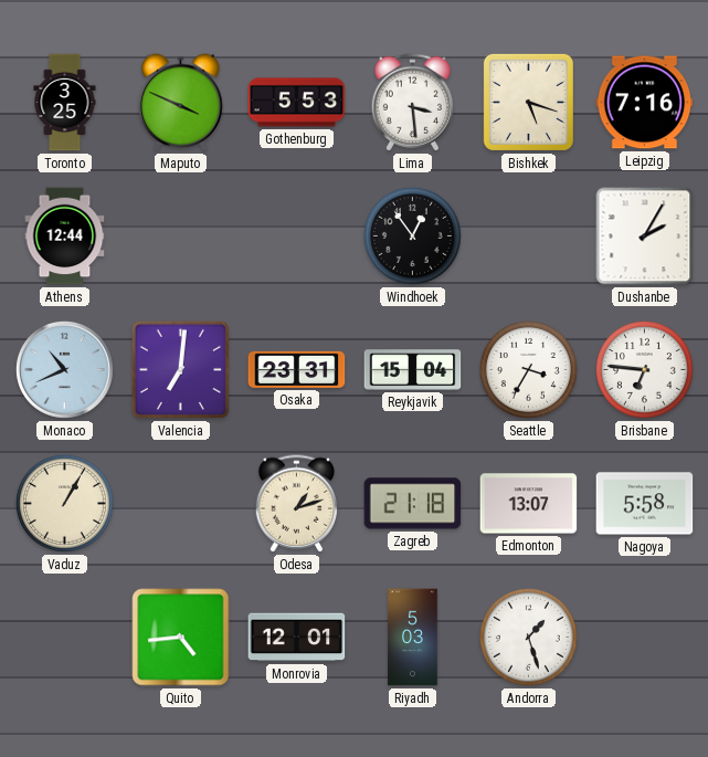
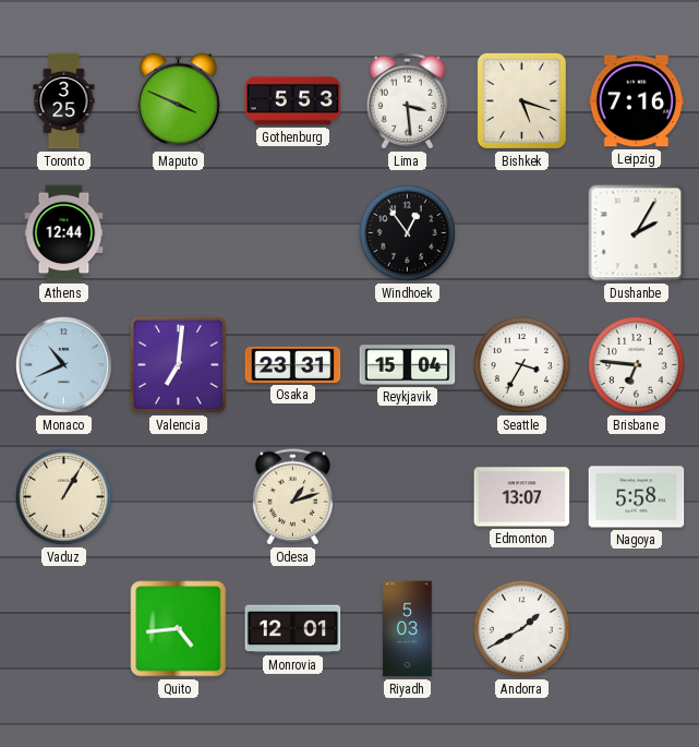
Zagreb: 21:18 -> none
Andorra: 1:27 -> 1:40
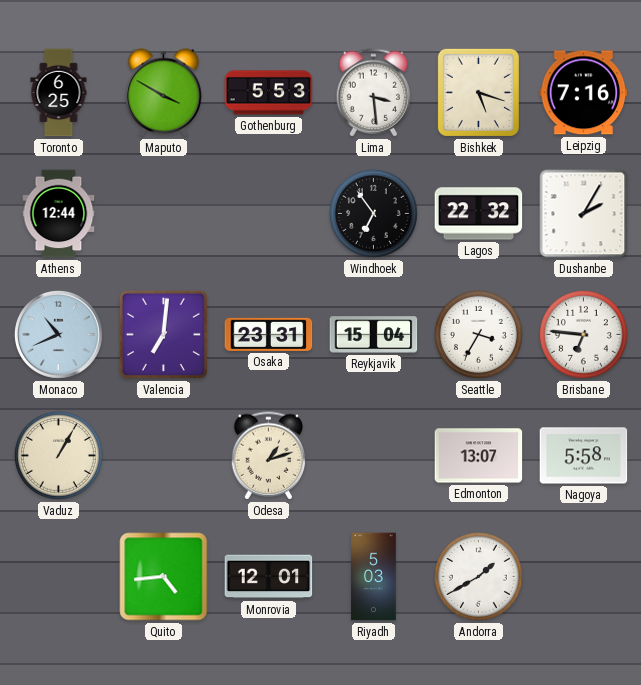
Toronto: 3:25 -> 6:25
Maputo: 3:49 -> 3:50
Windhoek: 12:54 -> 6:54
Lagos: none -> 22:32
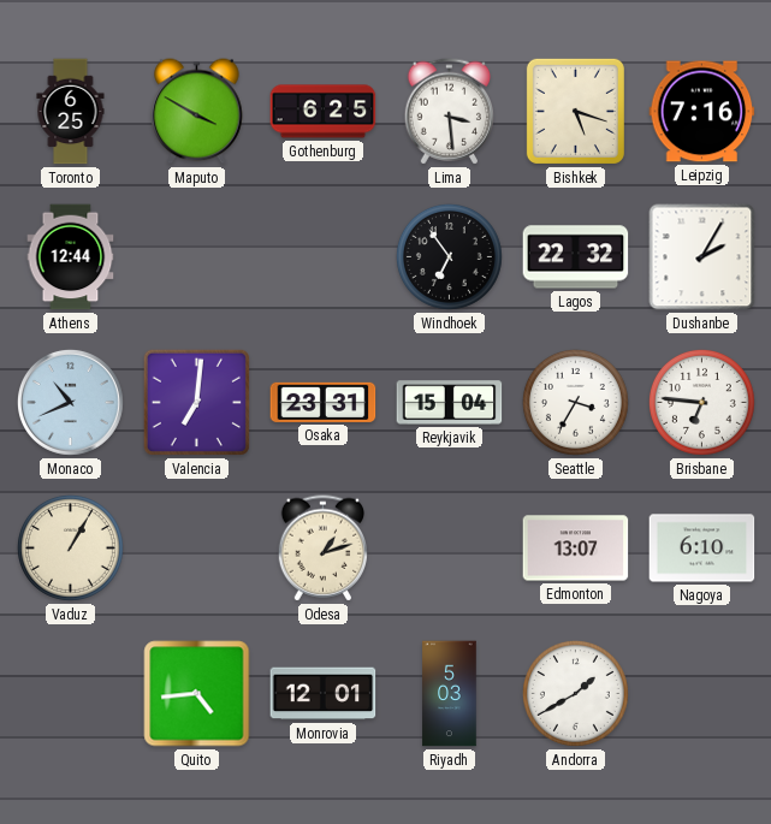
Gothenburg: 5:53 -> 6:25
Nagoya: 5:58 -> 6:10
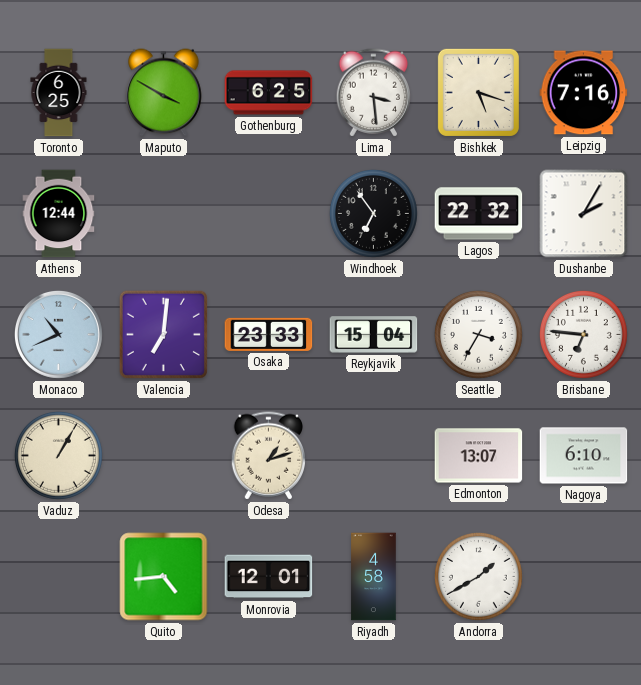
Osaka: 23:31 -> 23:33
Riyadh: 5:03 -> 4:58
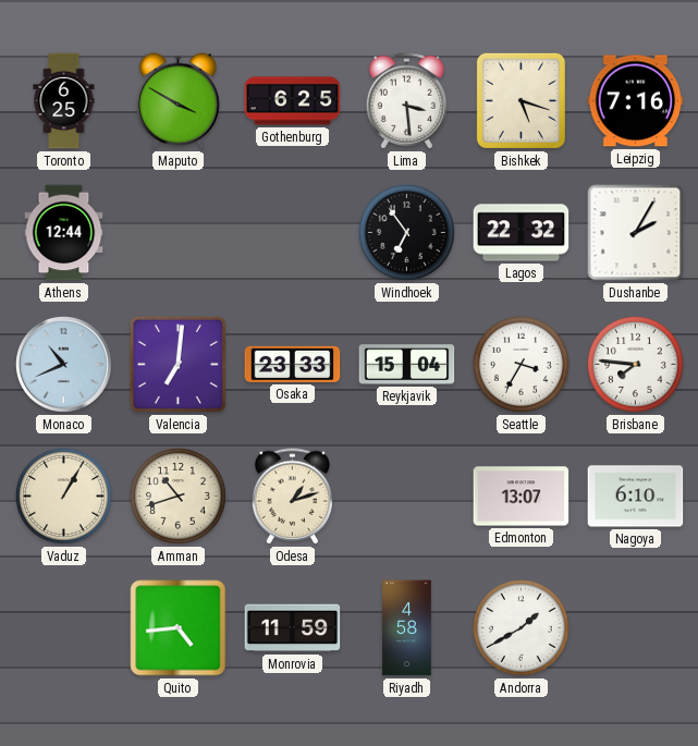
Brisbane: 6:46 -> 7:46
Amman: none -> 10:42
Monrovia: 12:01 -> 11:59
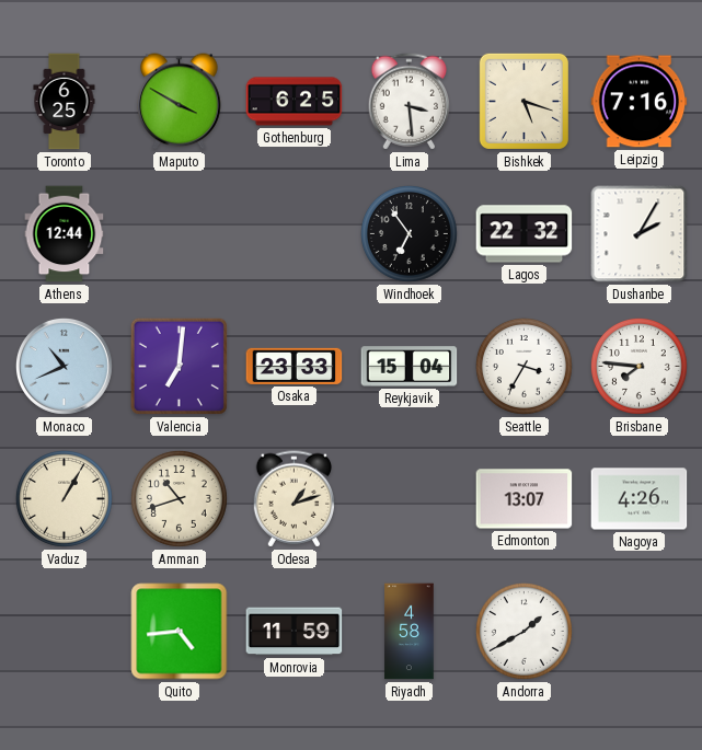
Nagoya: 6:10 -> 4:26
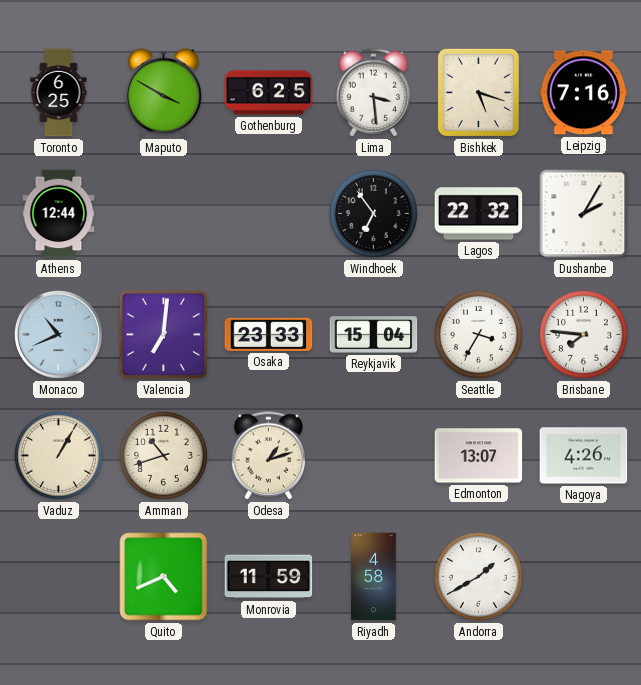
Quito: 4:44 -> 4:41
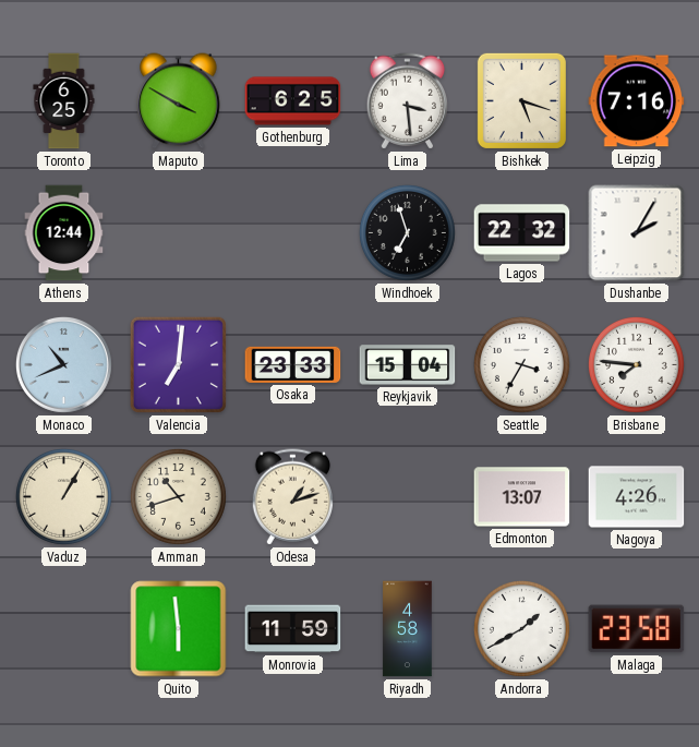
Windhoek: 6:54 -> 6:57
Quito: 4:41 -> 5:59
Malaga: none -> 23:58
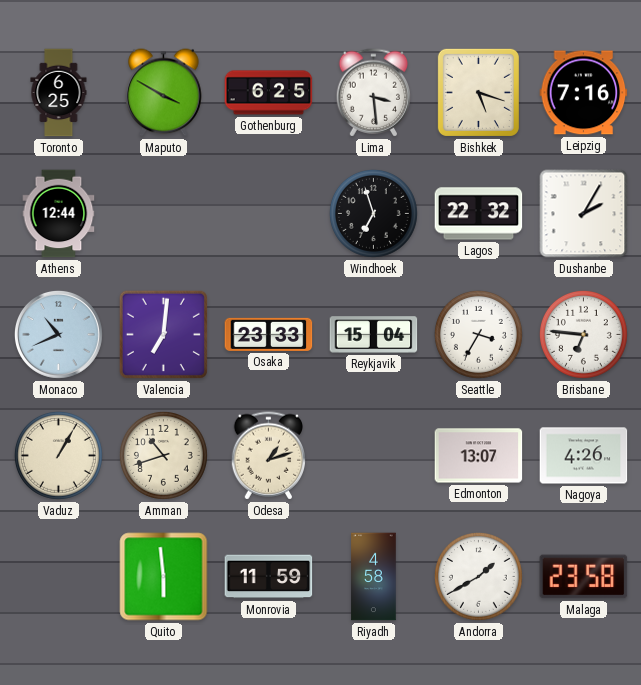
Brisbane: 7:46 -> 6:46
